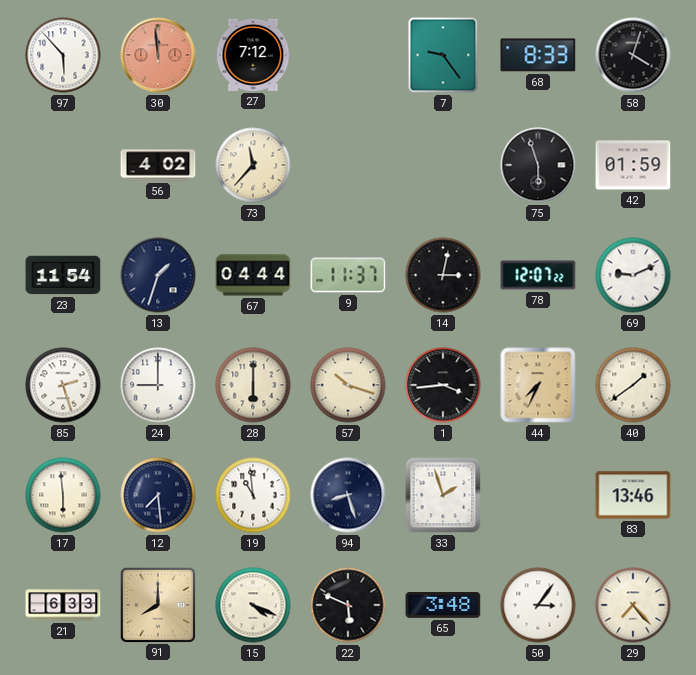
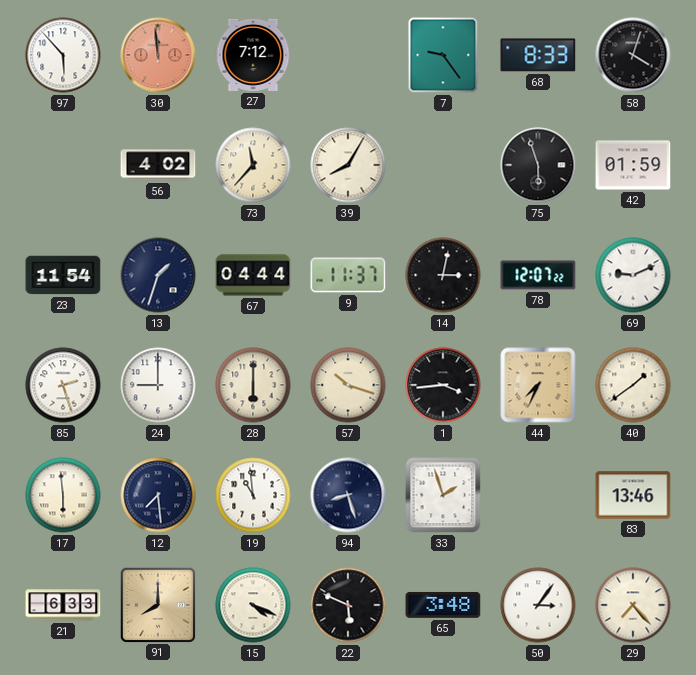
39: none -> 8:05
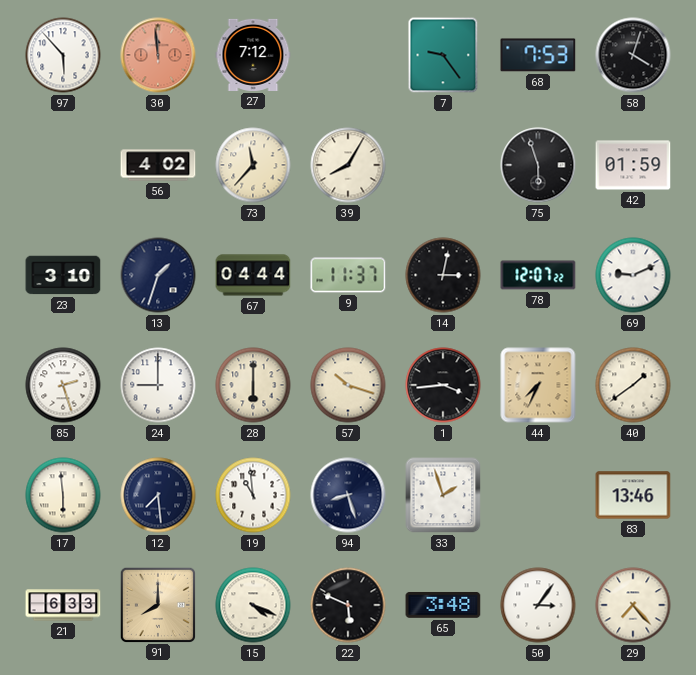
68: 8:33 -> 7:53
23: 11:54 -> 3:10
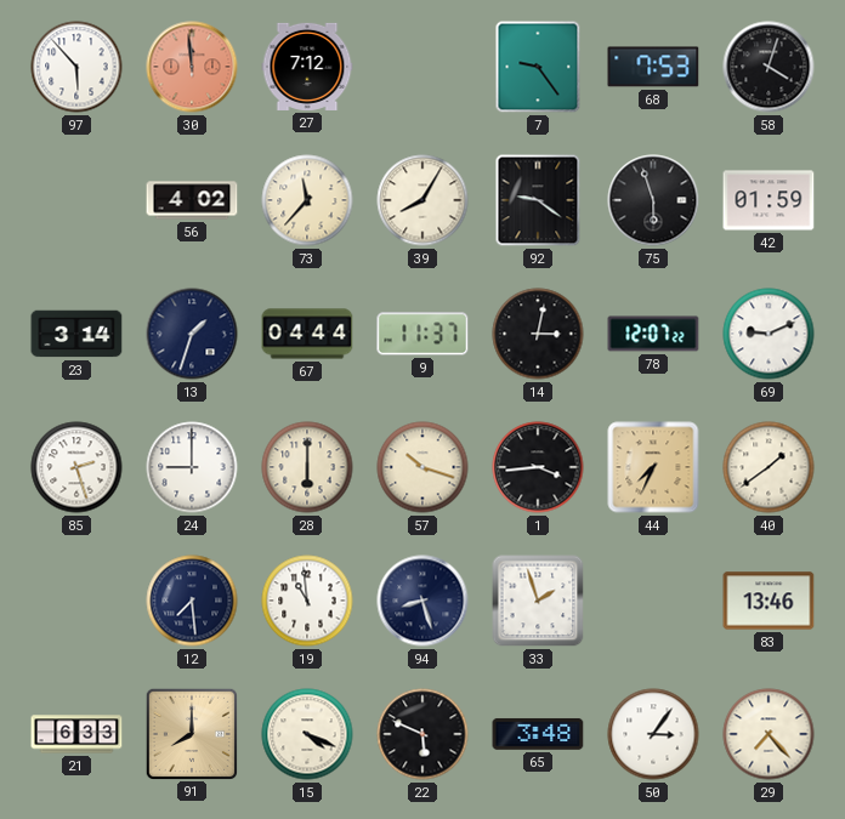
92: none -> 9:21
23: 3:10 -> 3:14
17: 5:59 -> none
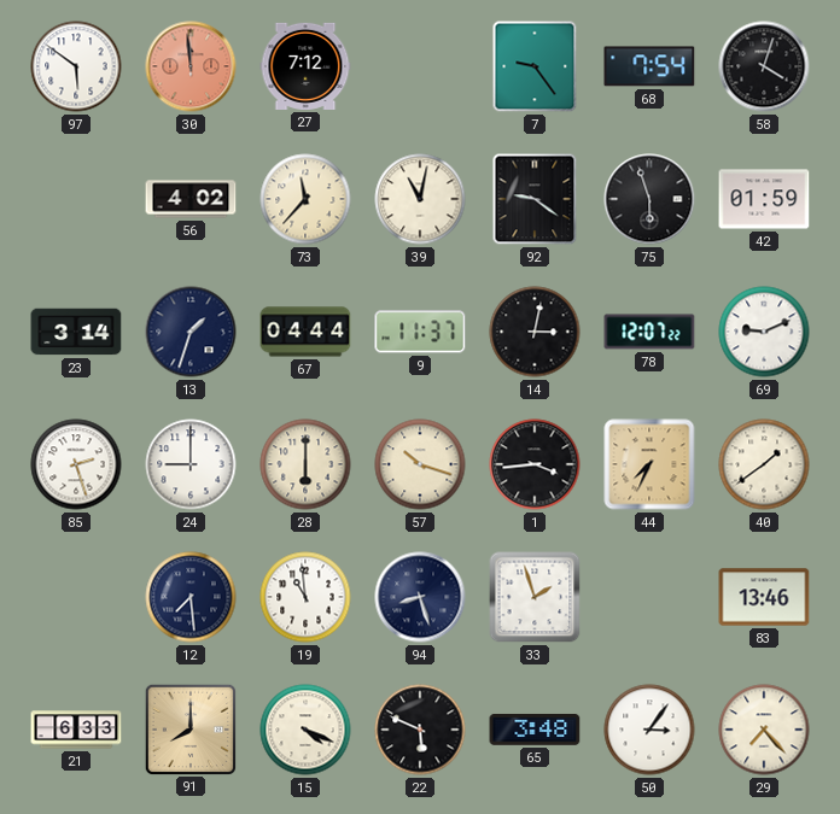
97: 5:53 -> 5:51
68: 7:53 -> 7:54
39: 8:05 -> 11:02
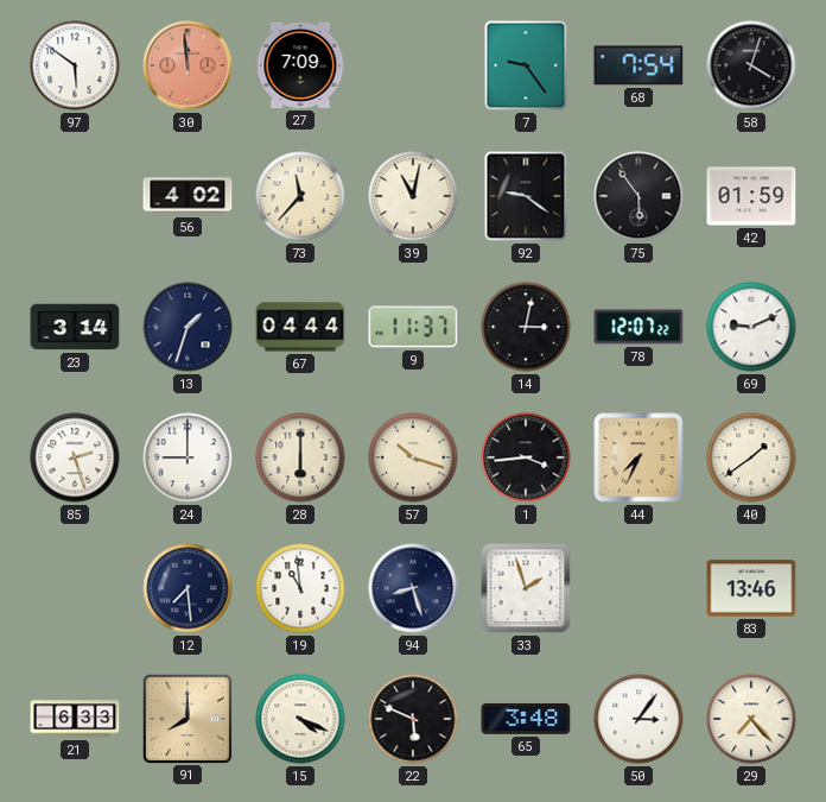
27: 7:12 -> 7:09
75: 5:57 -> 5:54
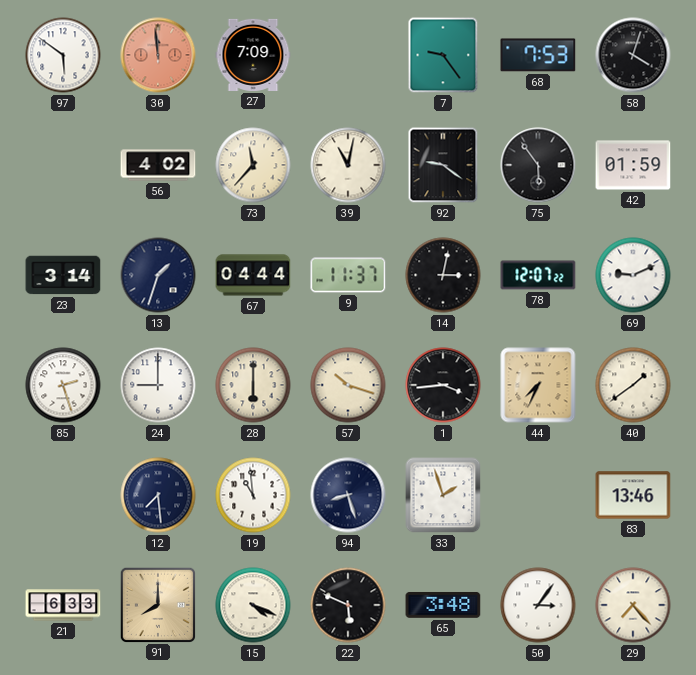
68: 7:54 -> 7:53
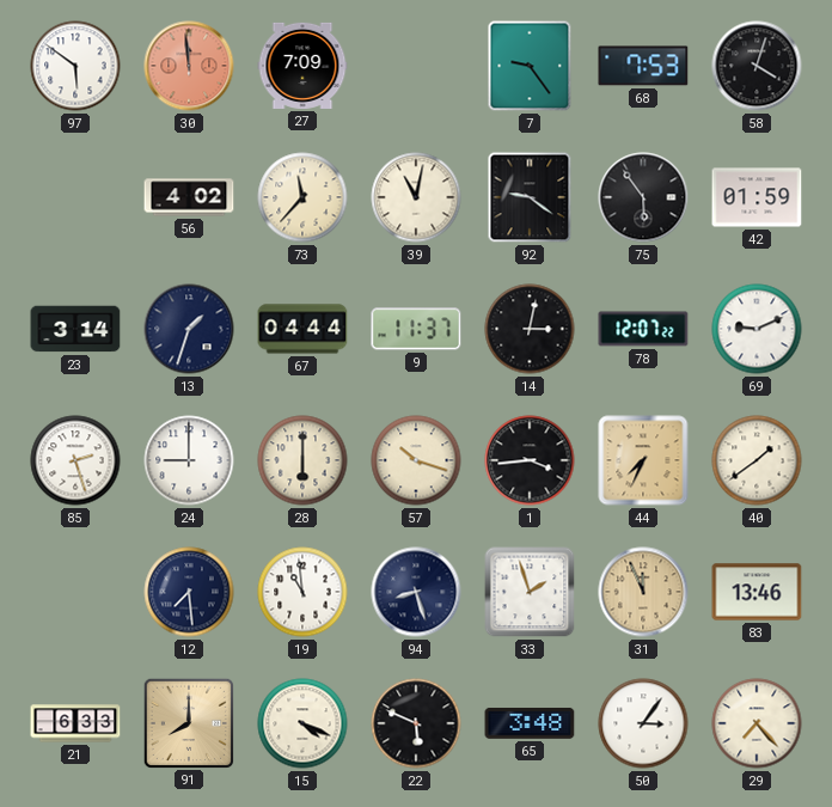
31: none -> 11:56
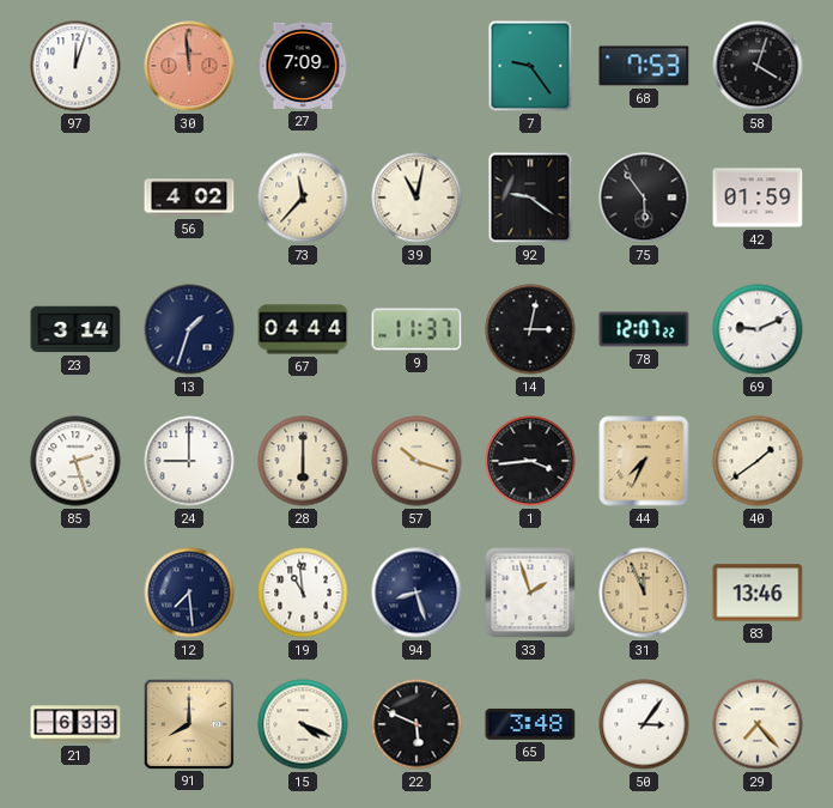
97: 5:51 -> 12:03
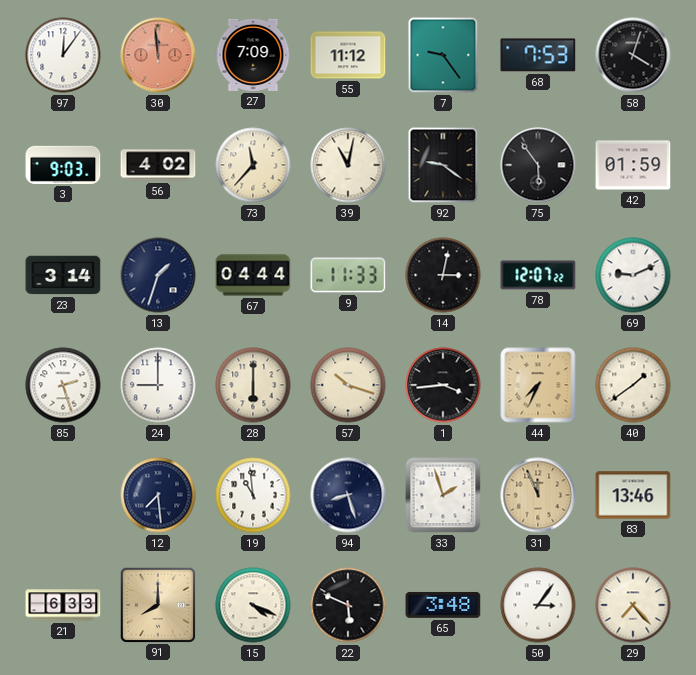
97: 12:03 -> 12:06
55: none -> 11:12
3: none -> 9:03
9: 11:37 -> 11:33
